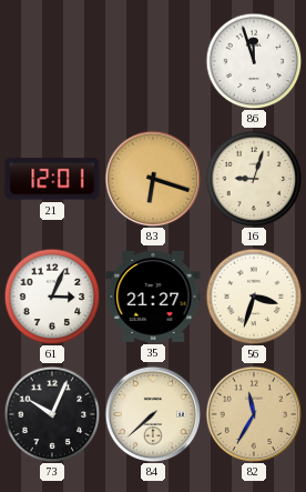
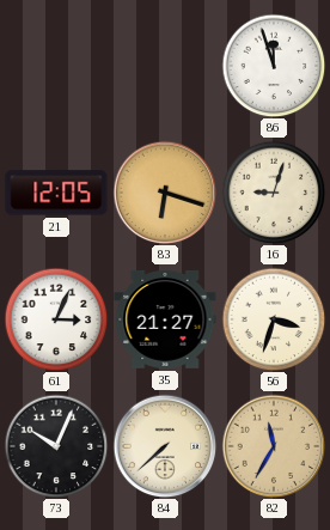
21: 12:01 -> 12:05
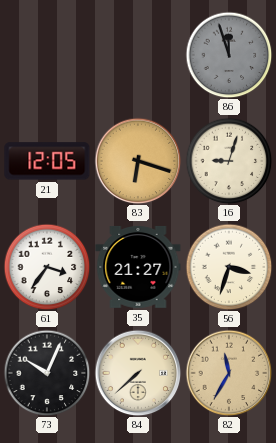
86 dial: white -> grey
61: 3:04 -> 3:36
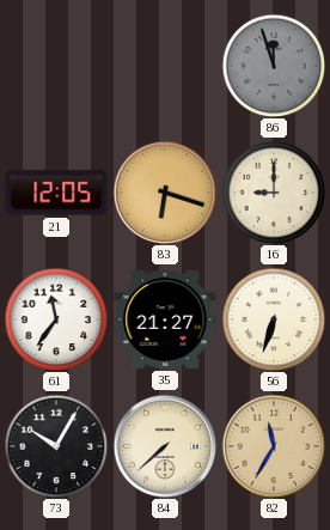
16: 9:03 -> 9:00
61: 3:36 -> 11:36
56: 3:33 -> 6:33
73: 10:04 -> 10:05
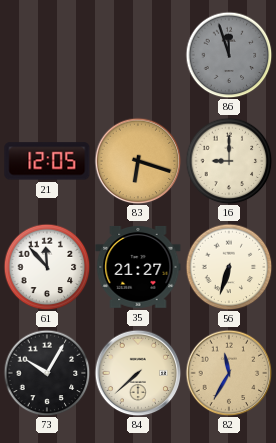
61: 11:36 -> 11:53
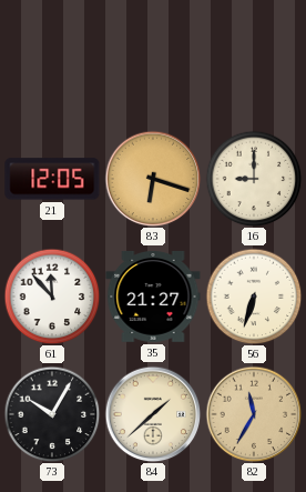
86: 11:57 -> none
84: 7:38 -> 1:38
